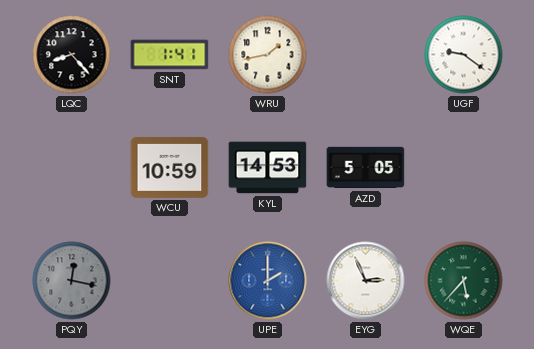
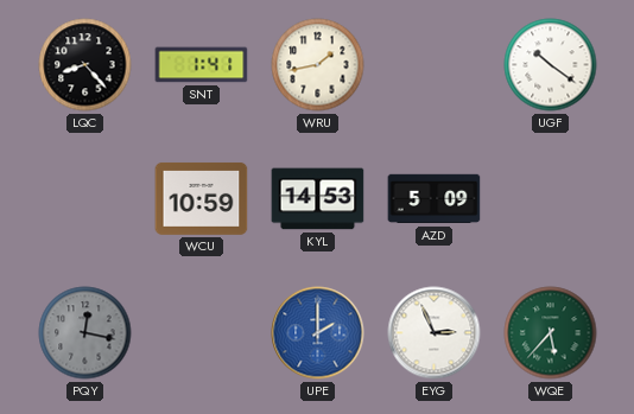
UGF: 9:21 -> 10:21
AZD: 5:05 -> 5:09
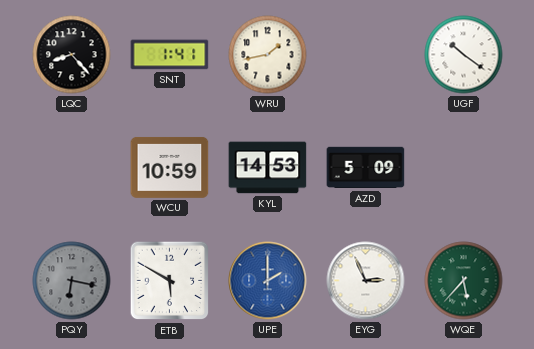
PQY: 12:17 -> 6:17
ETB: none -> 5:50
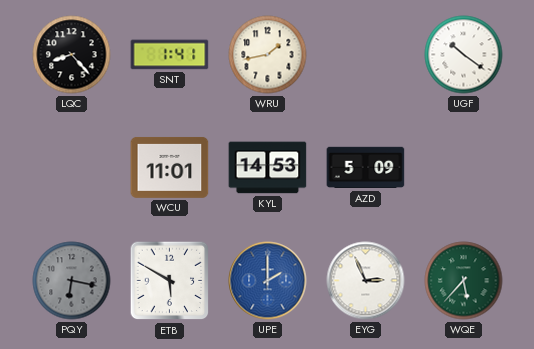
WCU: 10:59 -> 11:01
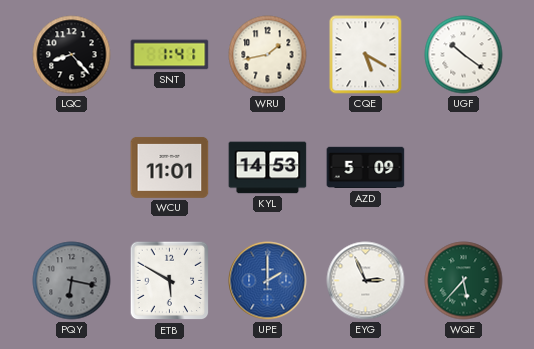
CQE: none -> 5:20
